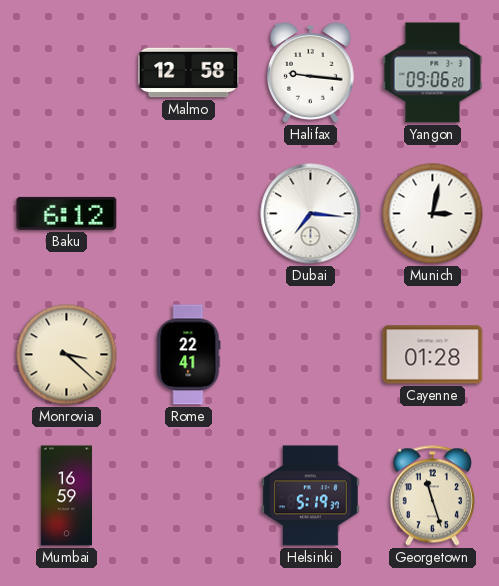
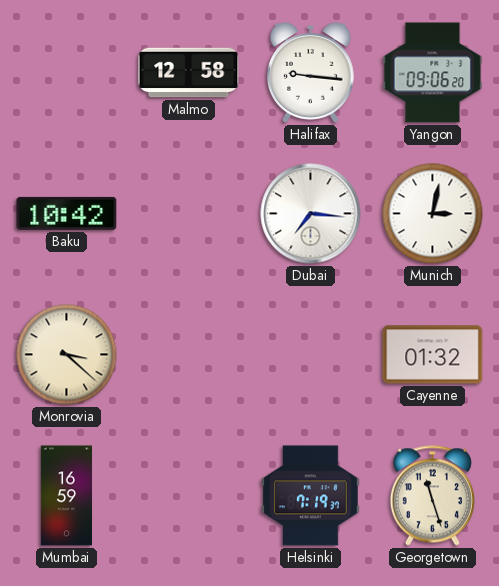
Baku: 6:12 -> 10:42
Rome: 22:41 -> none
Cayenne: 01:28 -> 01:32
Helsinki: 5:19 -> 7:19
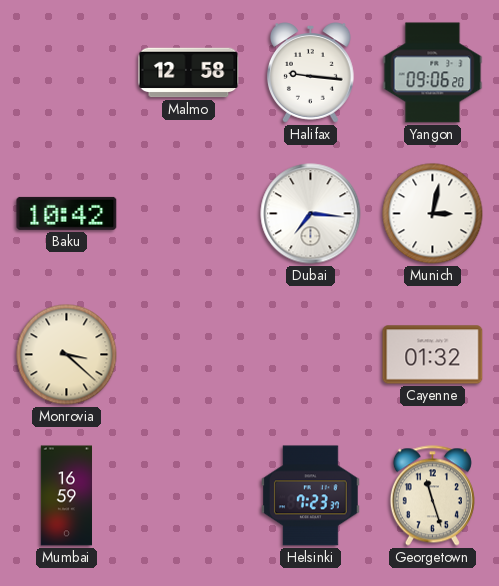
Helsinki: 7:19 -> 7:23
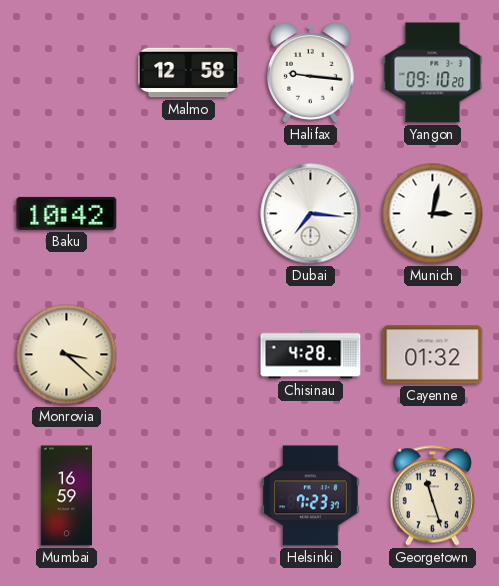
Yangon: 09:06 -> 09:10
Chisinau: none -> 4:28
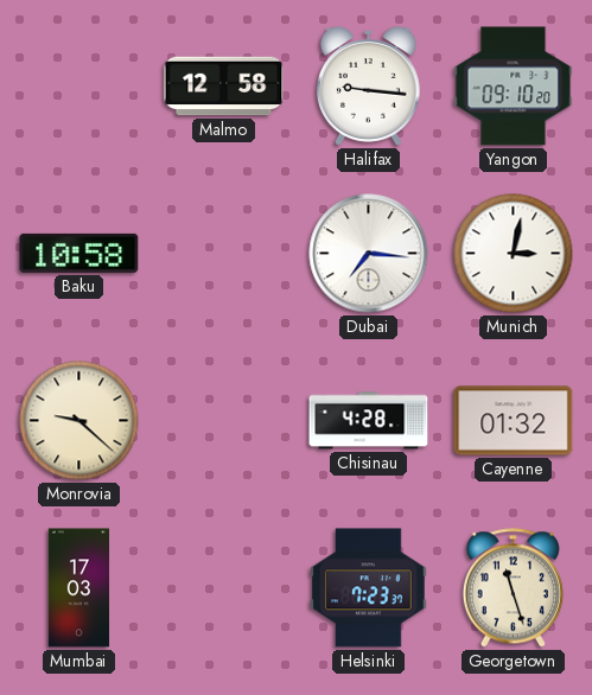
Baku: 10:42 -> 10:58
Monrovia: 3:22 -> 9:22
Mumbai: 16:59 -> 17:03
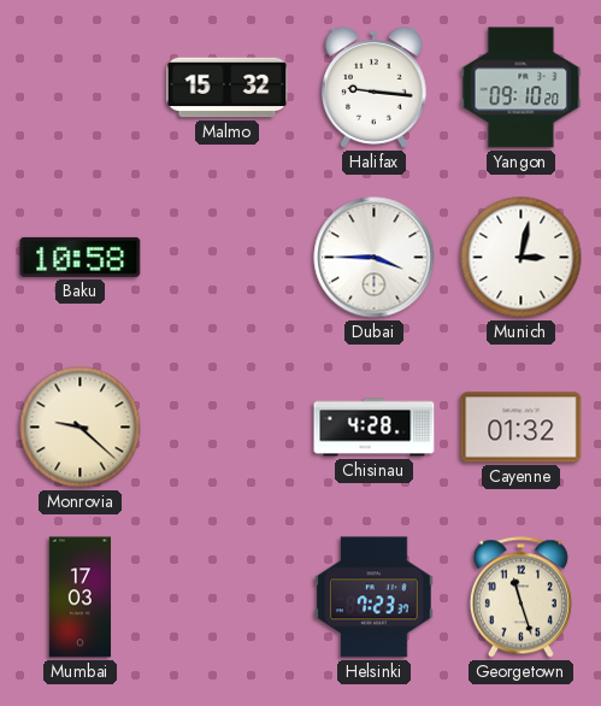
Malmo: 12:58 -> 15:32
Dubai: 7:16 -> 3:45
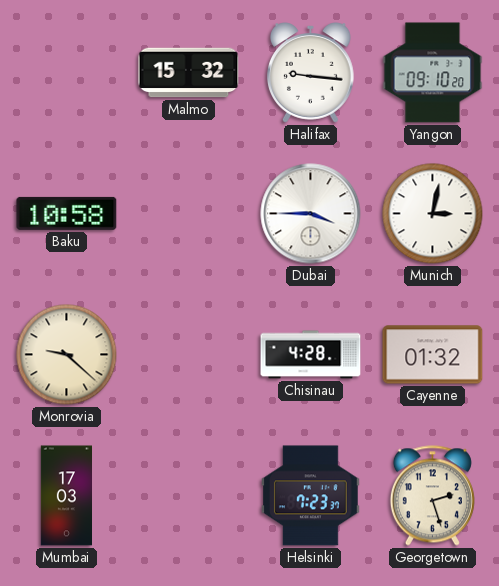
Georgetown: 11:27 -> 2:27
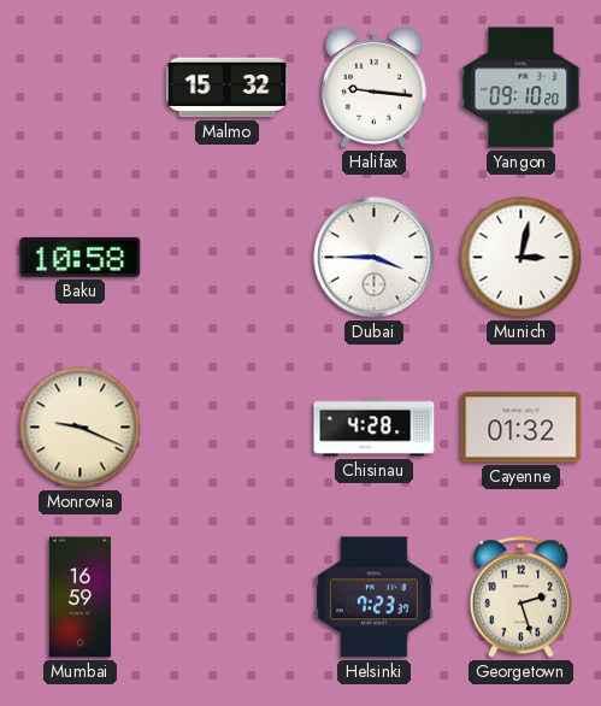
Monrovia: 9:22 -> 9:19
Mumbai: 17:03 -> 16:59
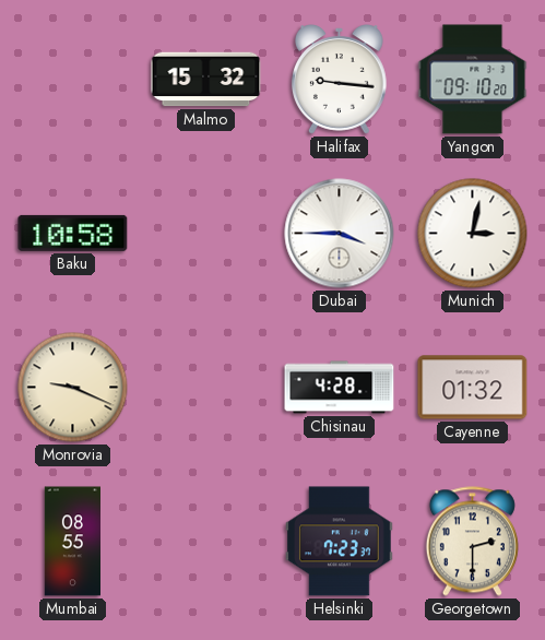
Mumbai: 16:59 -> 08:55
Georgetown: 2:27 -> 2:30
